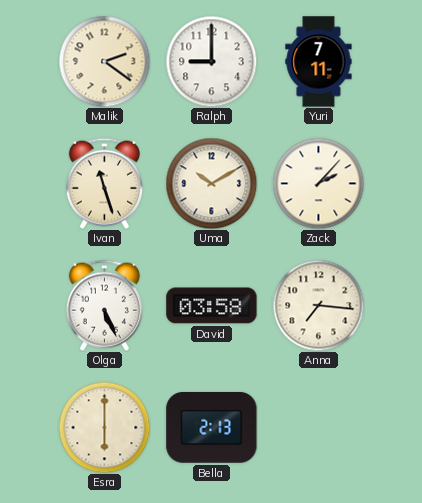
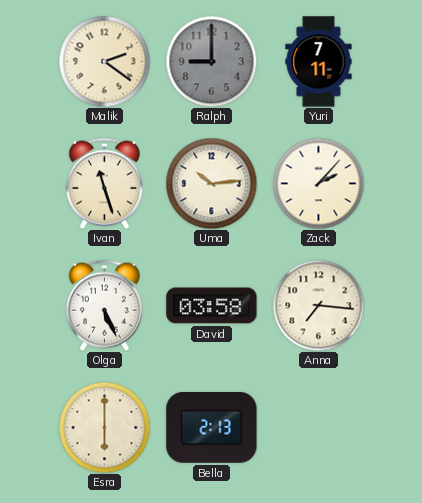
Ralph dial: white -> grey
Uma: 10:10 -> 10:14
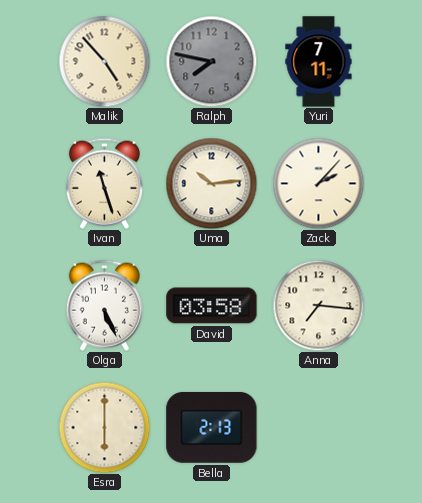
Malik: 2:21 -> 4:53
Ralph: 9:00 -> 7:47
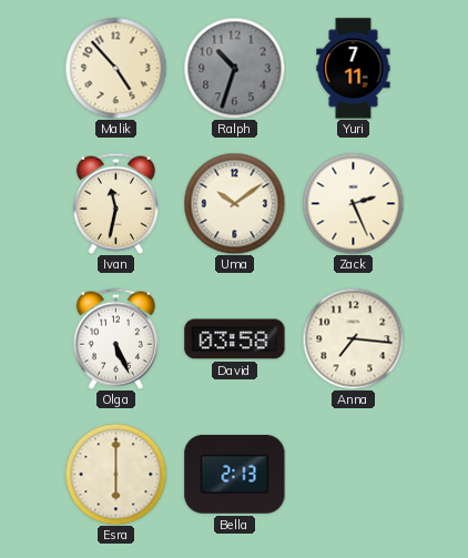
Ralph: 7:47 -> 10:33
Ivan: 11:27 -> 11:32
Uma: 10:14 -> 10:09
Zack: 2:07 -> 2:26
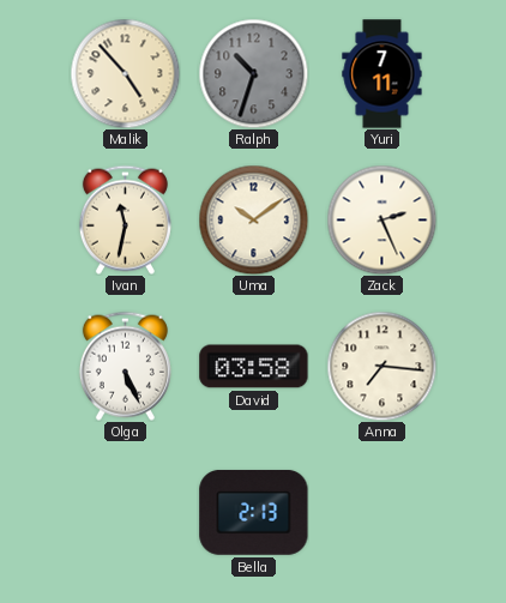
Esra: 6:00 -> none
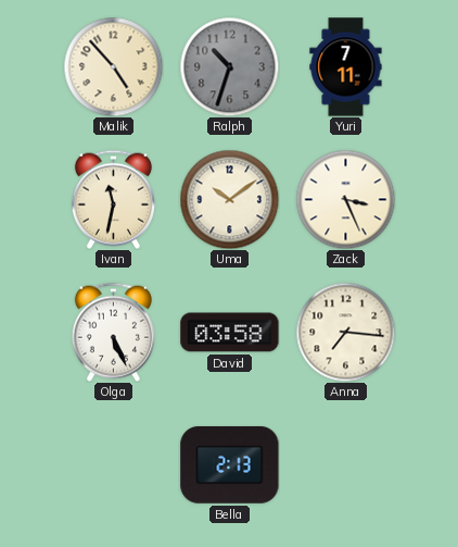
Zack: 2:26 -> 3:26
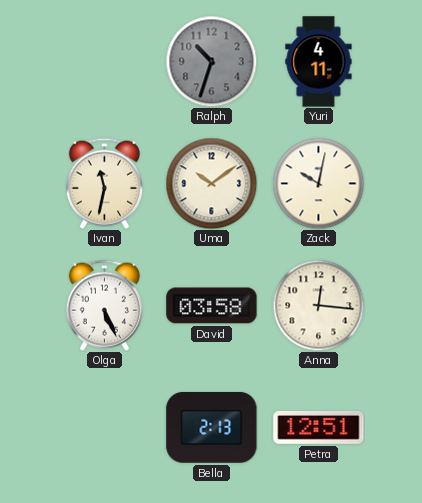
Malik: 4:53 -> none
Yuri: 7:11 -> 4:11
Zack: 3:26 -> 10:02
Anna: 7:16 -> 12:16
Petra: none -> 12:51
